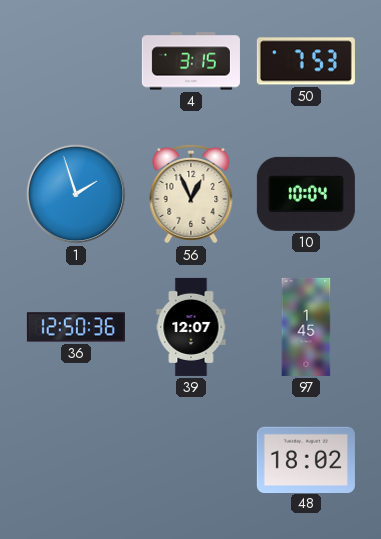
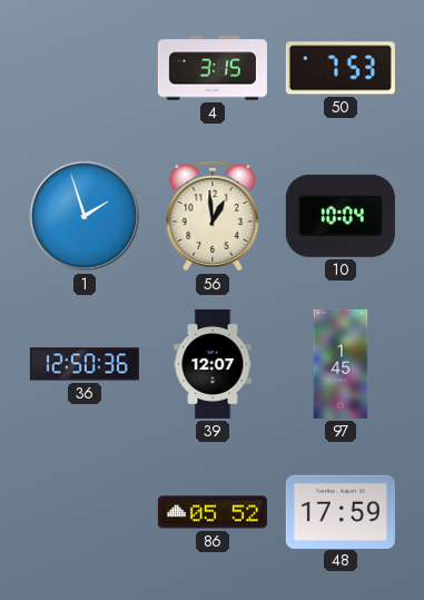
56: 12:56 -> 12:59
86: none -> 05:52
48: 18:02 -> 17:59
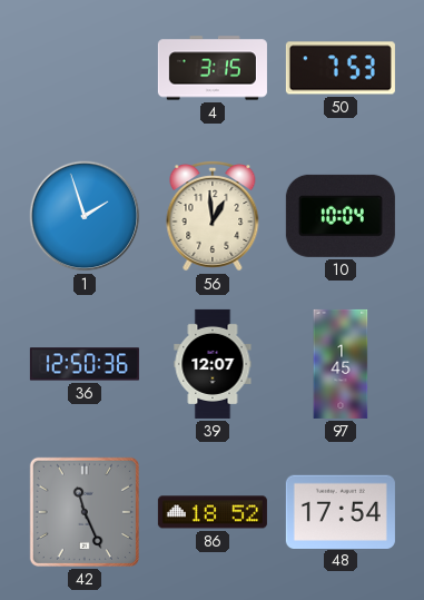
42: none -> 11:26
86: 05:52 -> 18:52
48: 17:59 -> 17:54
